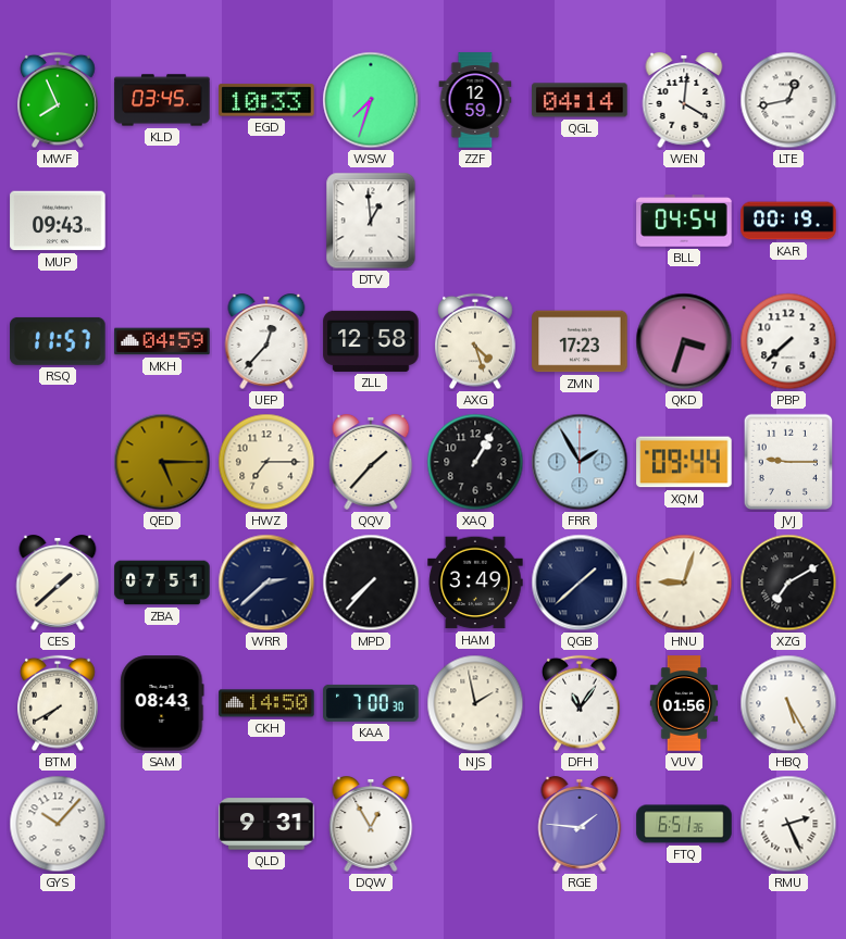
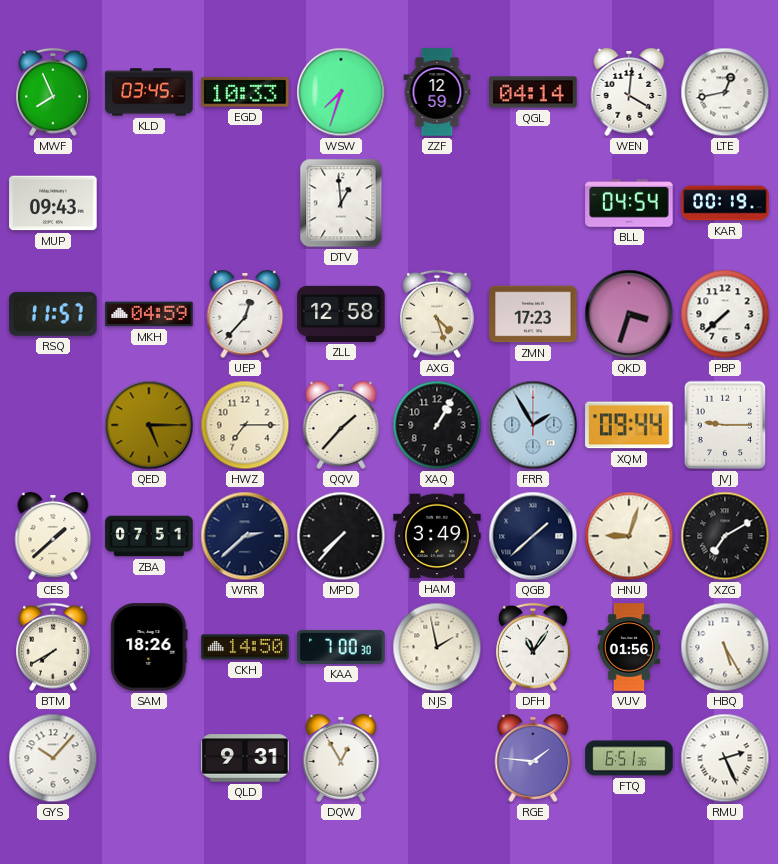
SAM: 08:43 -> 18:26
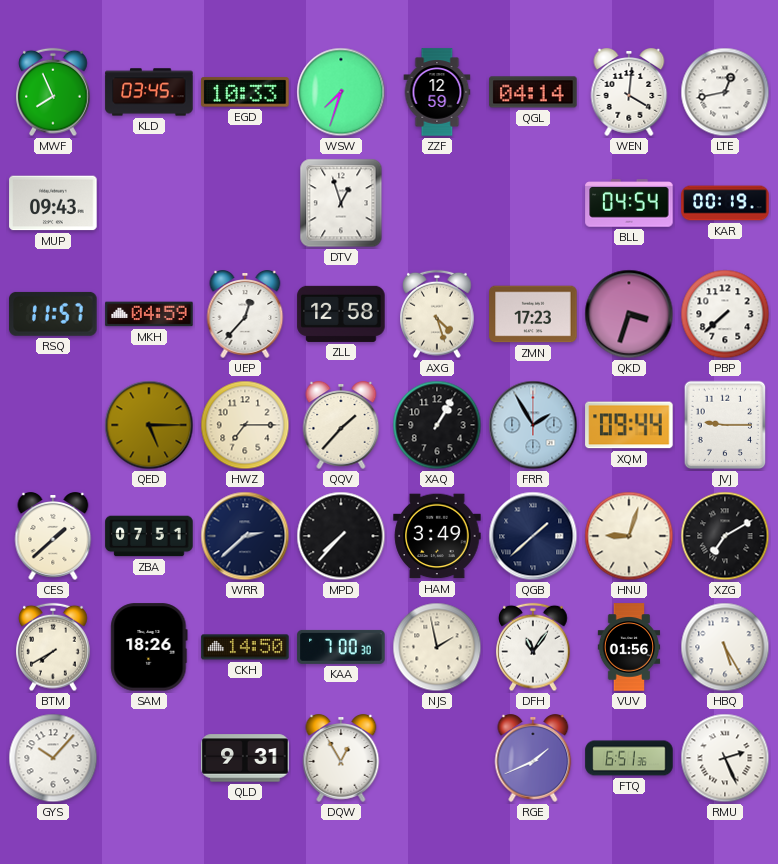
DTV: 12:59 -> 12:57
RGE: 1:46 -> 1:41
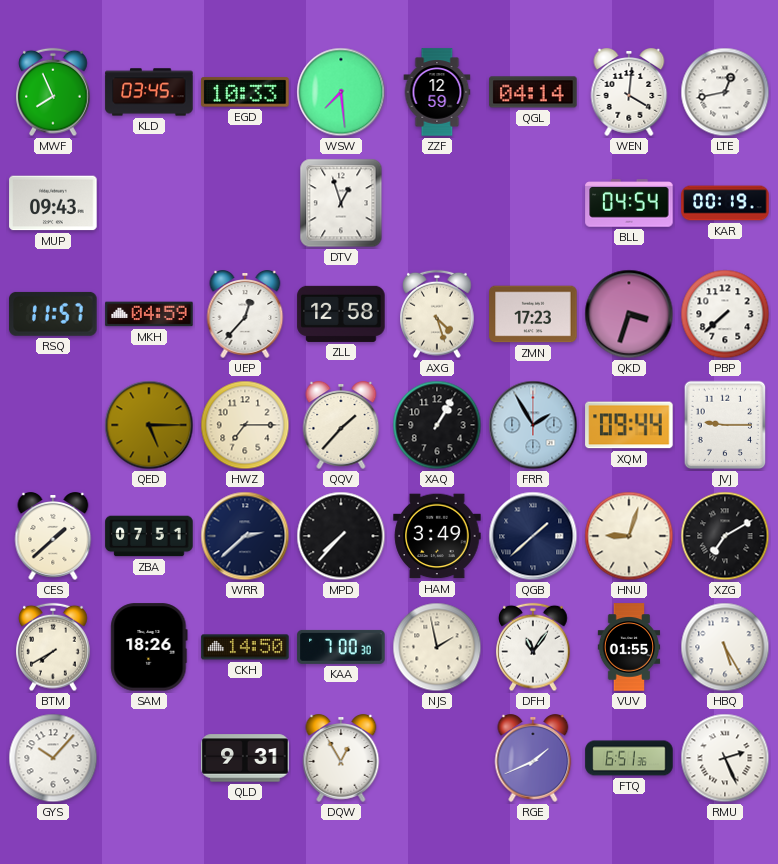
WSW: 7:33 -> 7:29
VUV: 01:56 -> 01:55
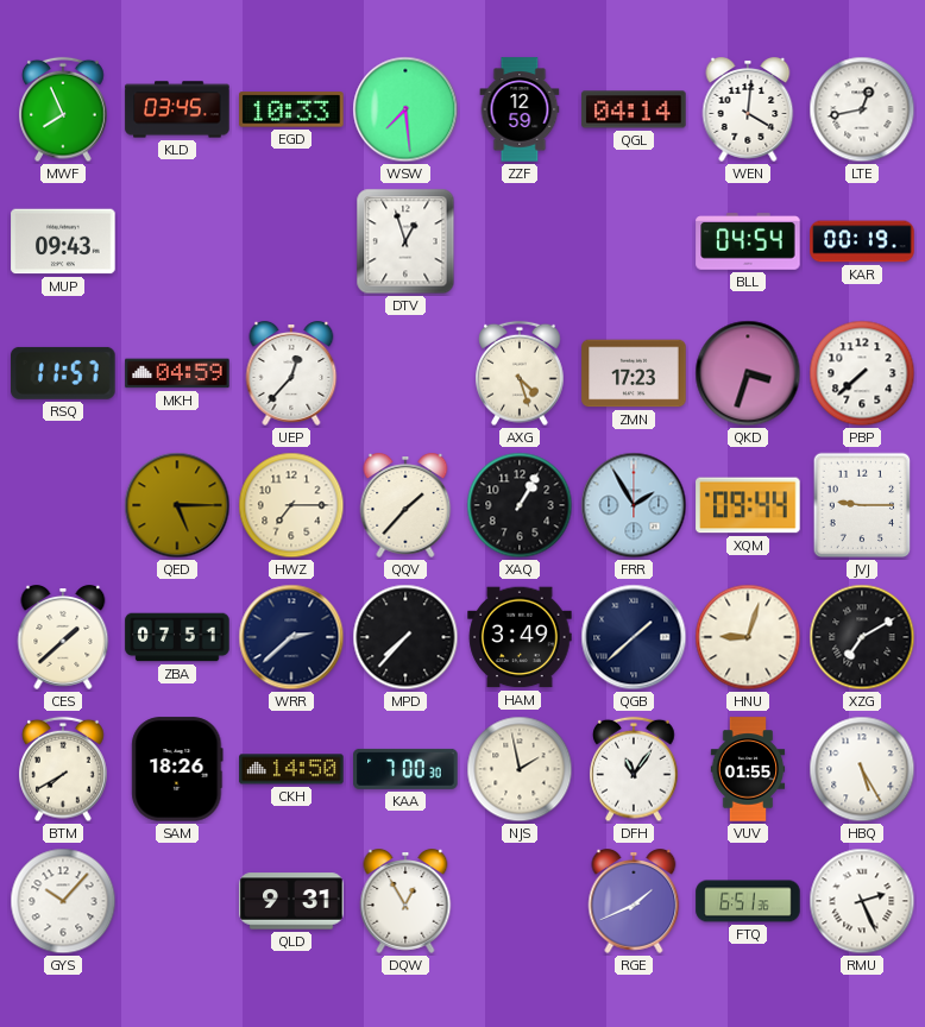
ZLL: 12:58 -> none
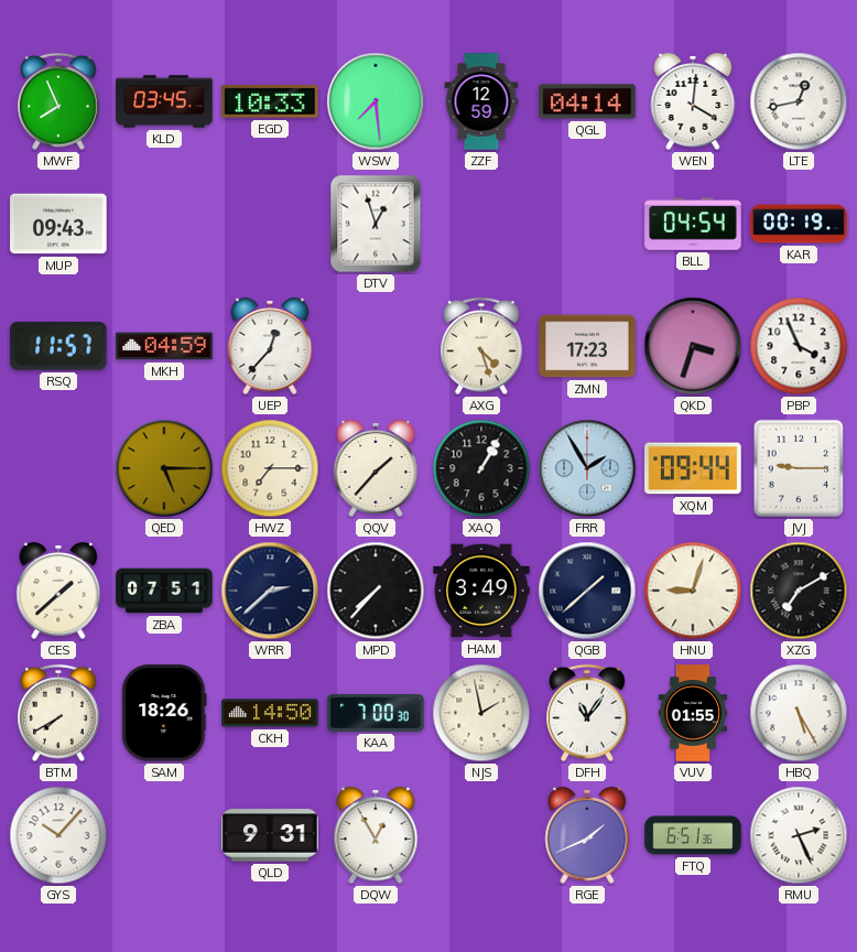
PBP: 7:38 -> 3:56
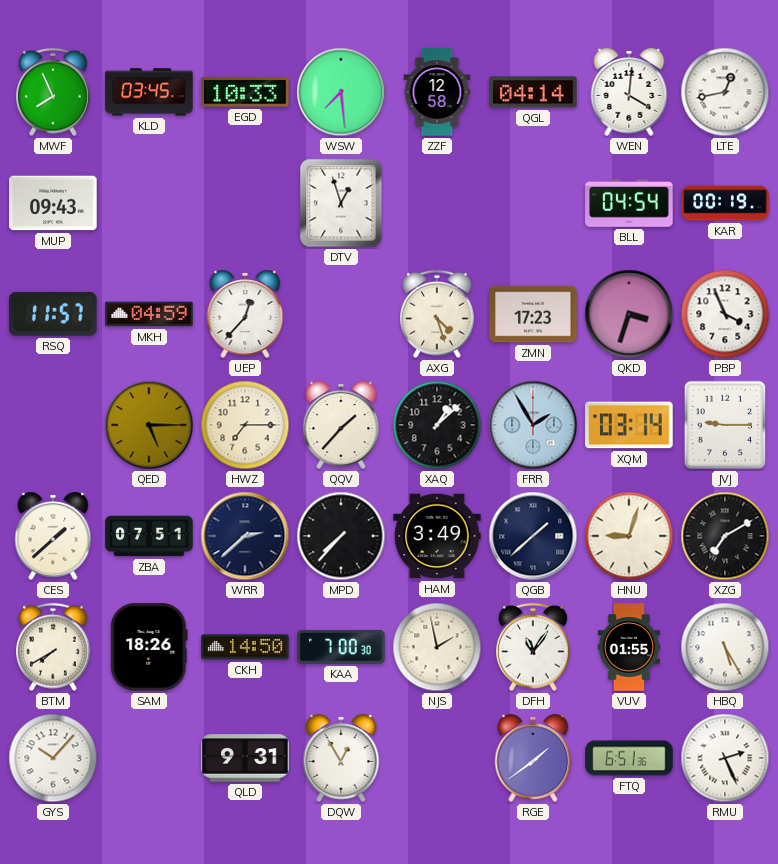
ZZF: 12:59 -> 12:58
XAQ: 1:05 -> 1:08
XQM: 09:44 -> 03:14
RGE: 1:41 -> 1:39
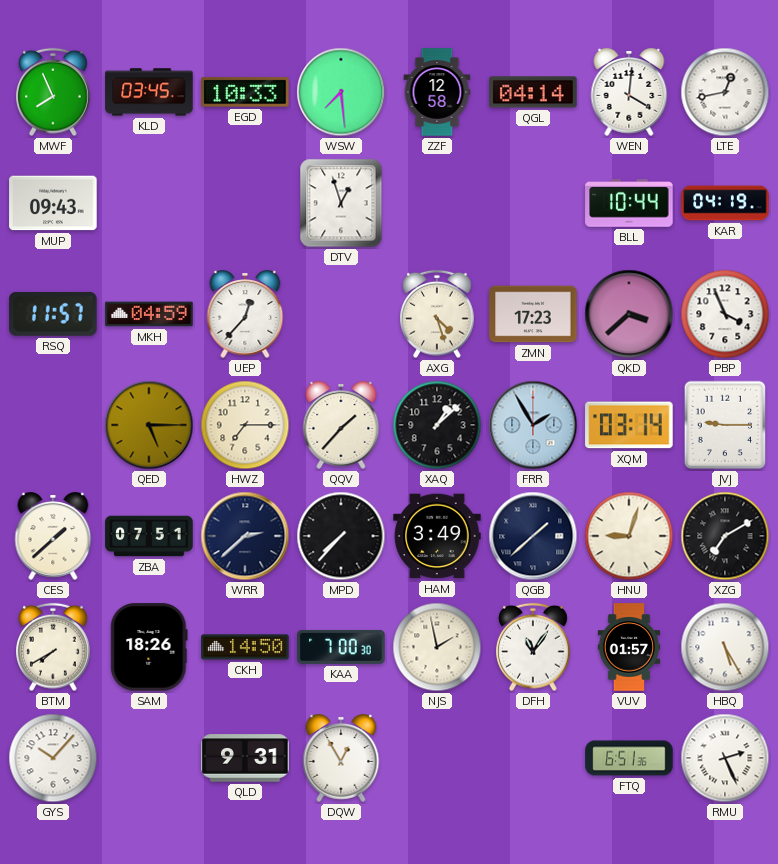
BLL: 04:54 -> 10:44
KAR: 00:19 -> 04:19
QKD: 3:33 -> 3:38
VUV: 01:55 -> 01:57
RGE: 1:39 -> none
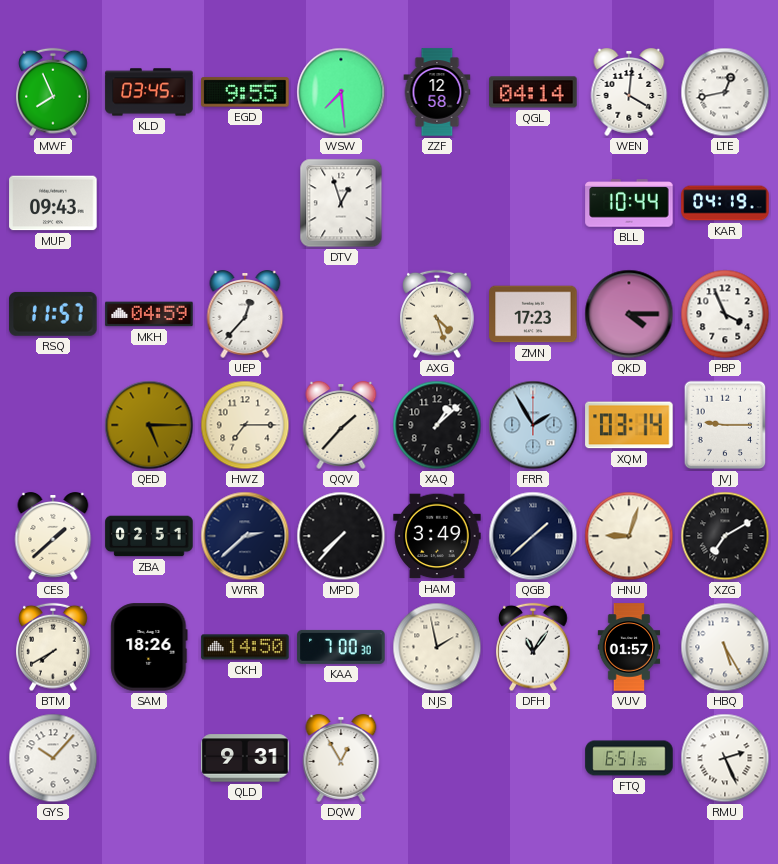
EGD: 10:33 -> 9:55
QKD: 3:38 -> 4:15
ZBA: 07:51 -> 02:51
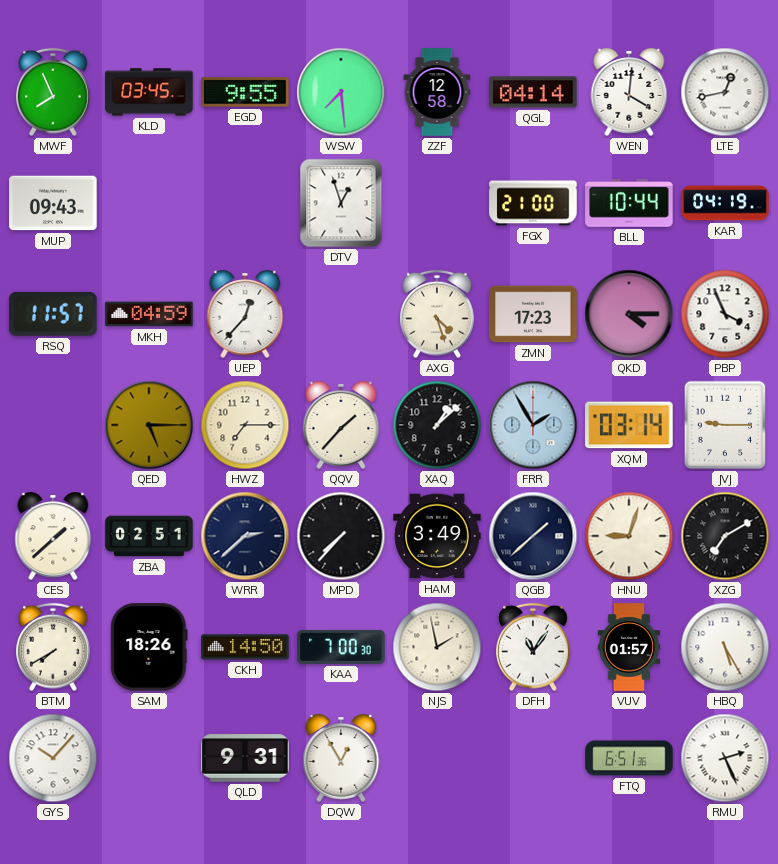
FGX: none -> 21:00
